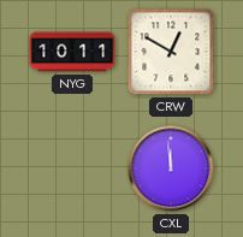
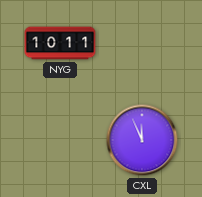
CRW: 12:50 -> none
CXL: 11:59 -> 11:56
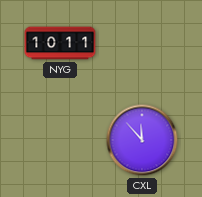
CXL: 11:56 -> 11:53
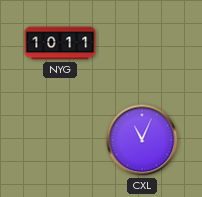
CXL: 11:53 -> 11:04
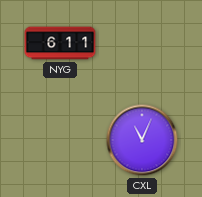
NYG: 10:11 -> 6:11
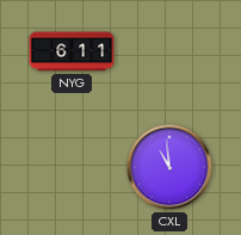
CXL: 11:04 -> 10:59
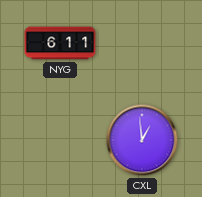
CXL: 10:59 -> 12:59
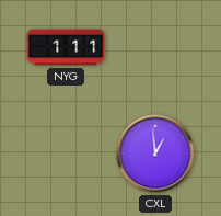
NYG: 6:11 -> 1:11
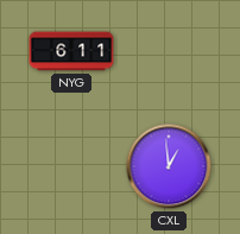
NYG: 1:11 -> 6:11
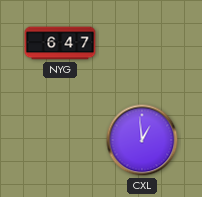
NYG: 6:11 -> 6:47
